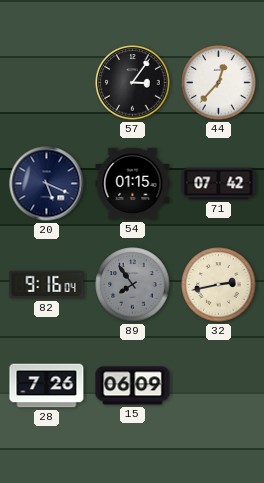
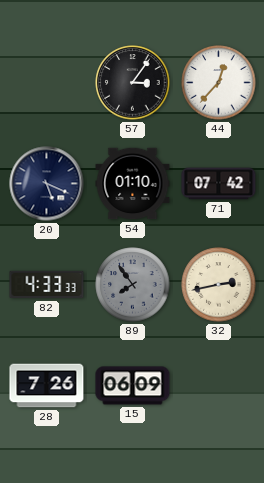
54: 01:15 -> 01:10
82: 9:16 -> 4:33
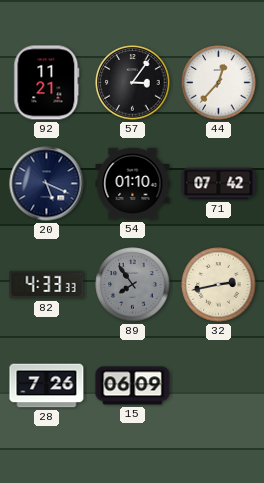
92: none -> 11:21
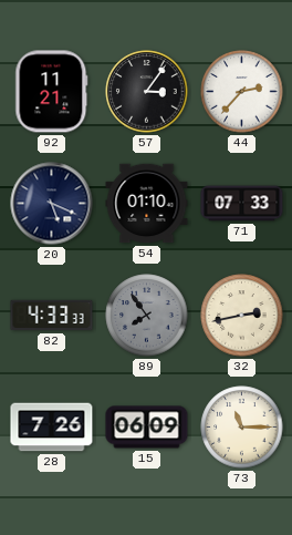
44: 12:37 -> 2:37
71: 07:42 -> 07:33
73: none -> 11:15
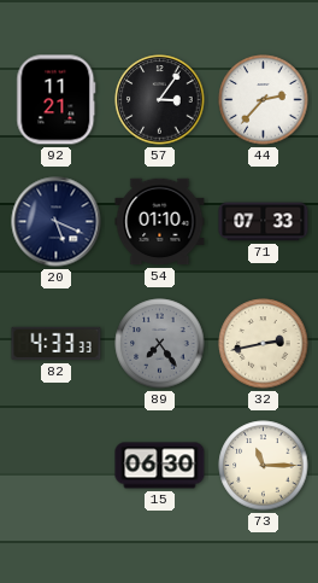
89: 7:54 -> 7:24
28: 7:26 -> none
15: 06:09 -> 06:30
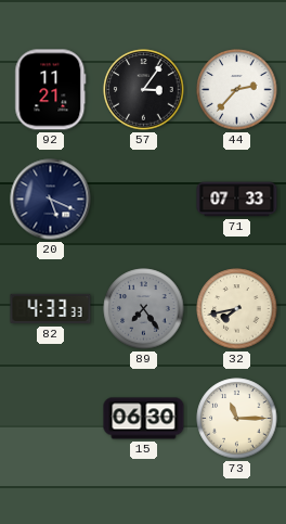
54: 01:10 -> none
32: 2:43 -> 7:43
